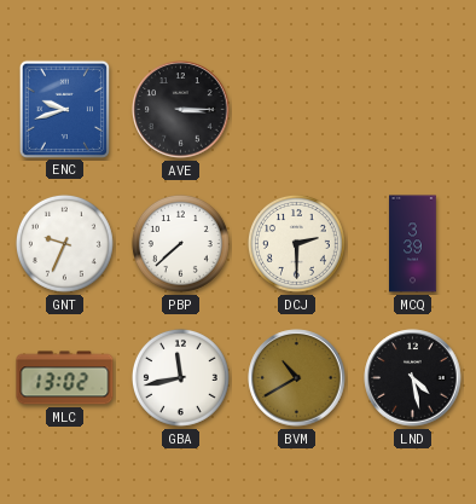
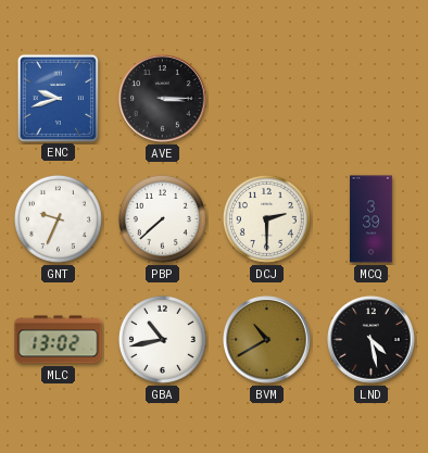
GBA: 11:43 -> 10:43
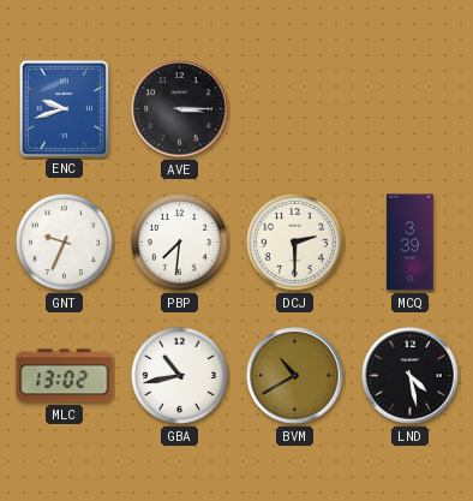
PBP: 7:38 -> 7:31
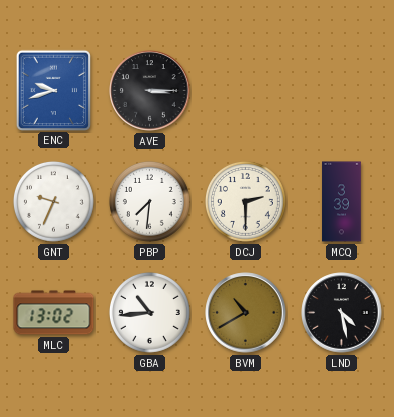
GBA: 10:43 -> 10:44
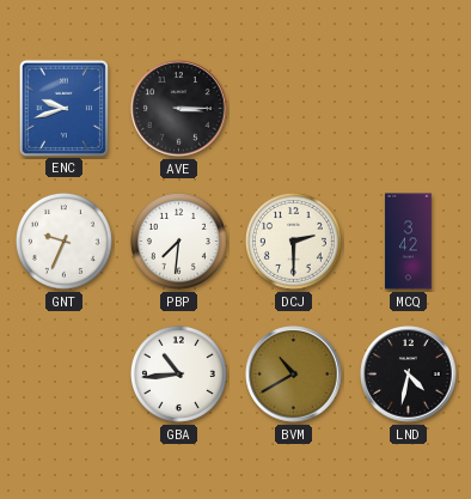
MCQ: 3:39 -> 3:42
MLC: 13:02 -> none
LND: 4:28 -> 4:32
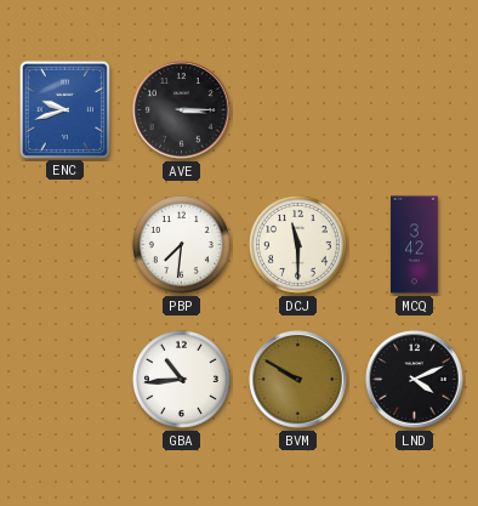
GNT: 9:34 -> none
DCJ: 2:30 -> 11:30
BVM: 10:40 -> 9:50
LND: 4:32 -> 4:11
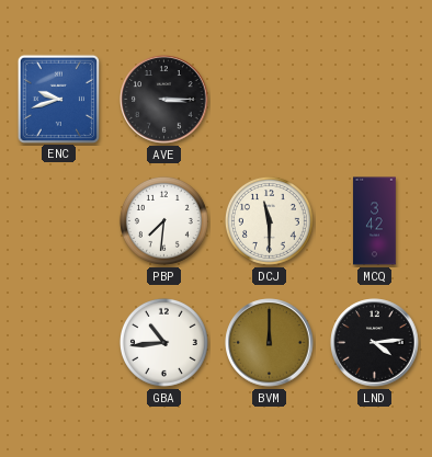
BVM: 9:50 -> 12:00
LND: 4:11 -> 4:14
